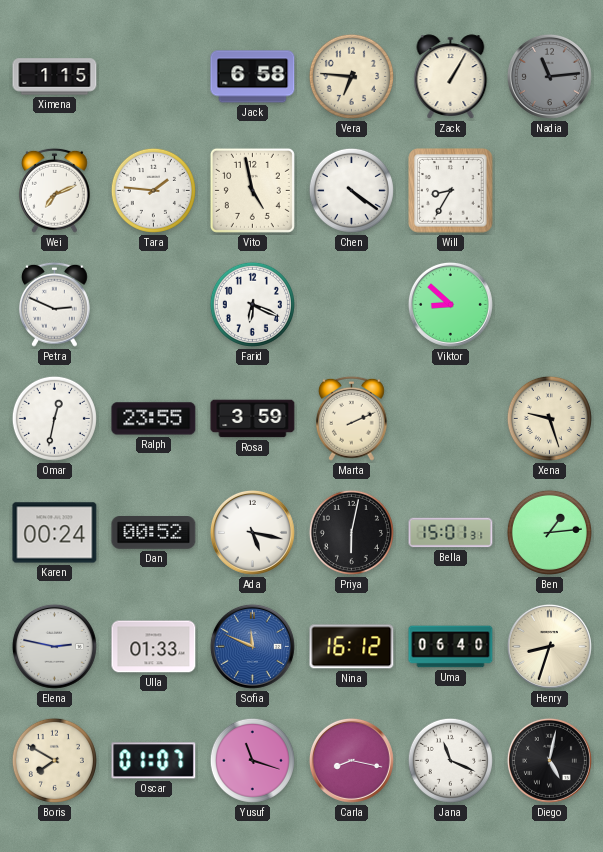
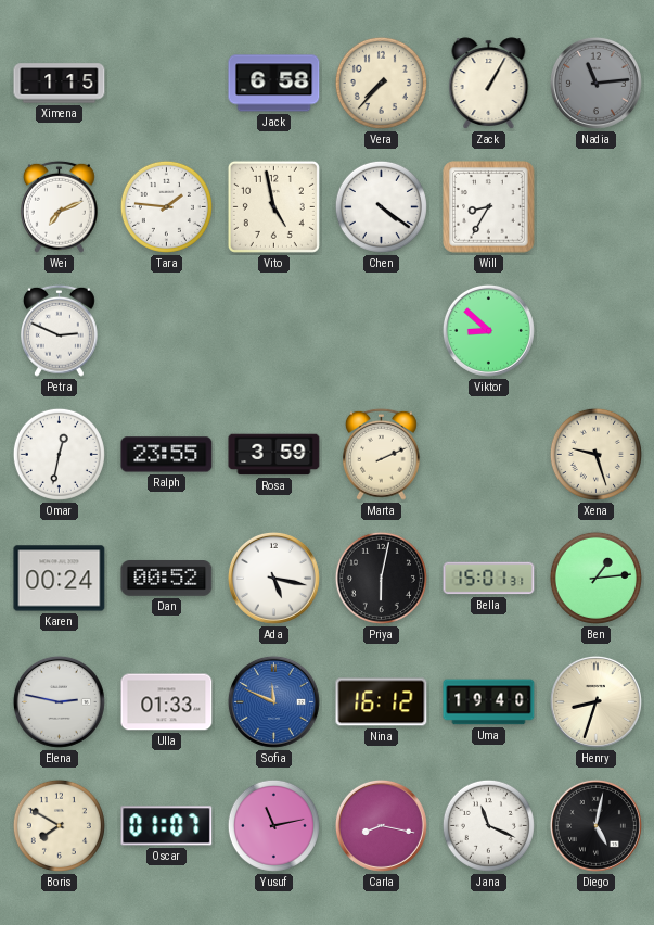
Vera: 6:46 -> 7:37
Farid: 6:19 -> none
Uma: 06:40 -> 19:40
Yusuf: 11:18 -> 11:13
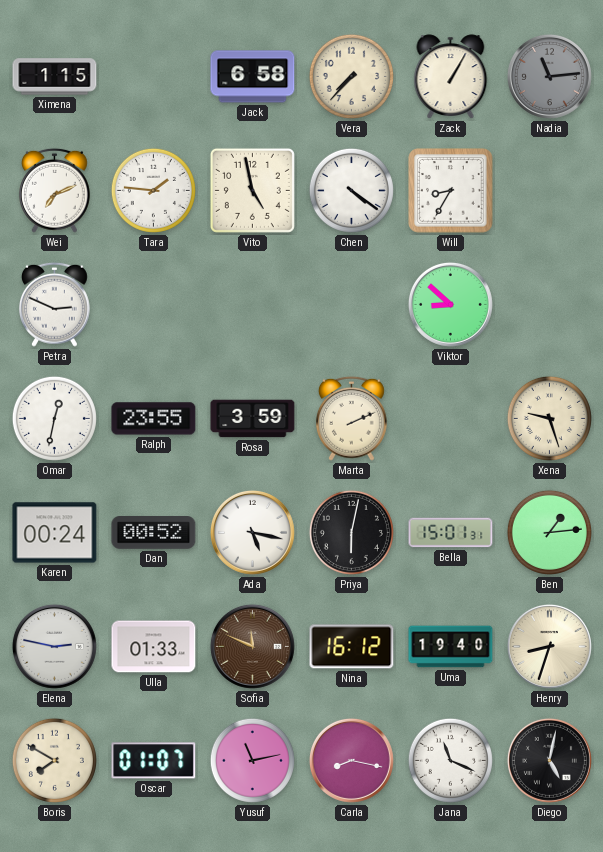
Sofia dial: blue -> brown
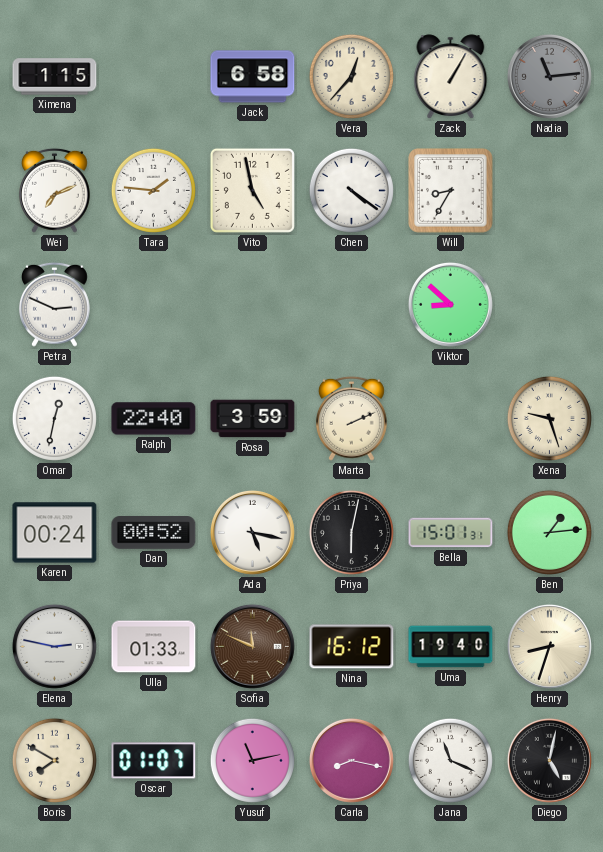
Vera: 7:37 -> 12:37
Ralph: 23:55 -> 22:40
